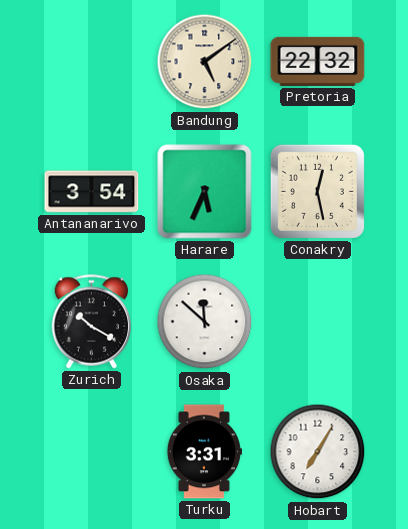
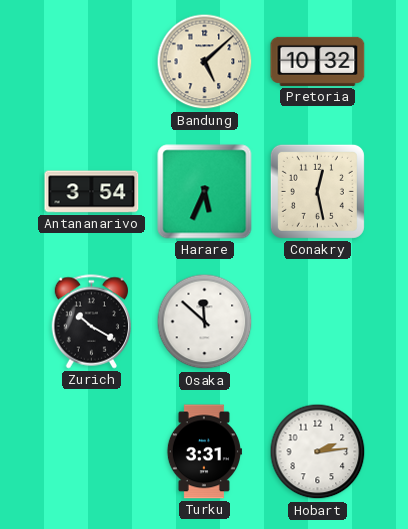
Bandung: 5:09 -> 5:08
Pretoria: 22:32 -> 10:32
Hobart: 7:05 -> 2:14
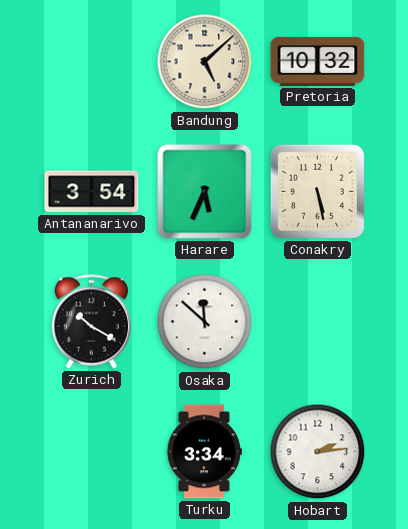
Conakry: 12:28 -> 5:28
Turku: 3:31 -> 3:34
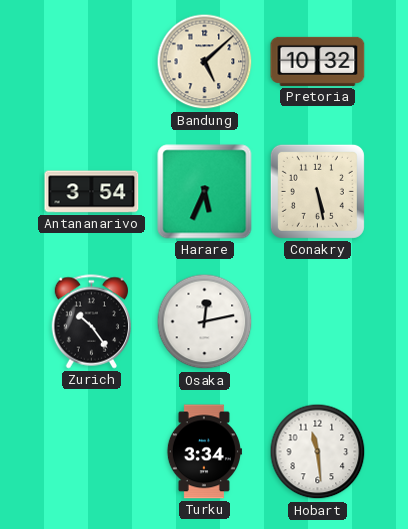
Zurich: 10:20 -> 10:24
Osaka: 11:52 -> 12:13
Hobart: 2:14 -> 11:29
